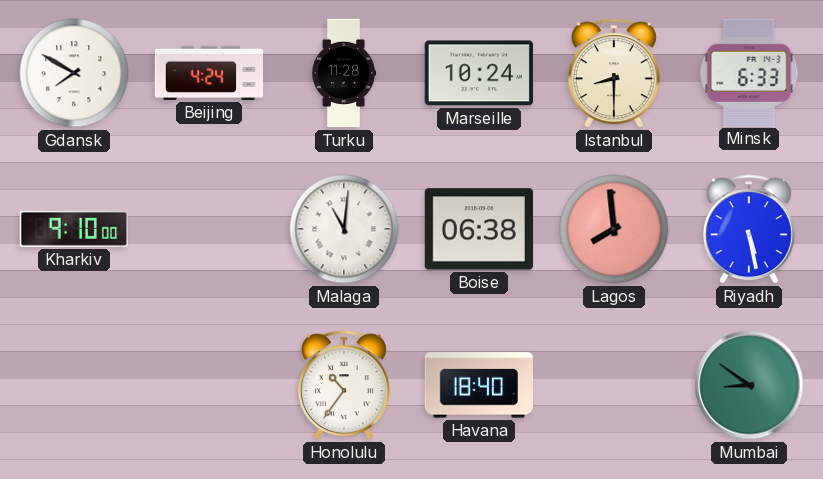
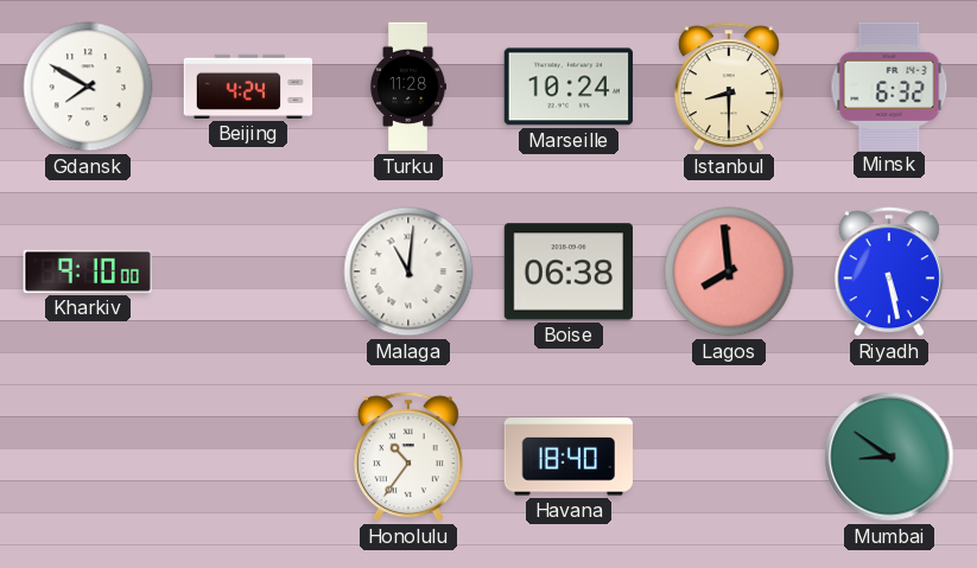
Minsk: 6:33 -> 6:32
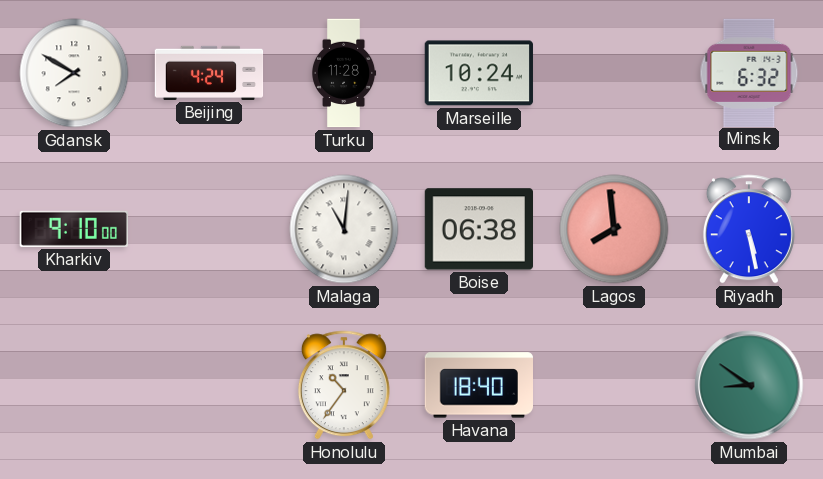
Istanbul: 8:30 -> none
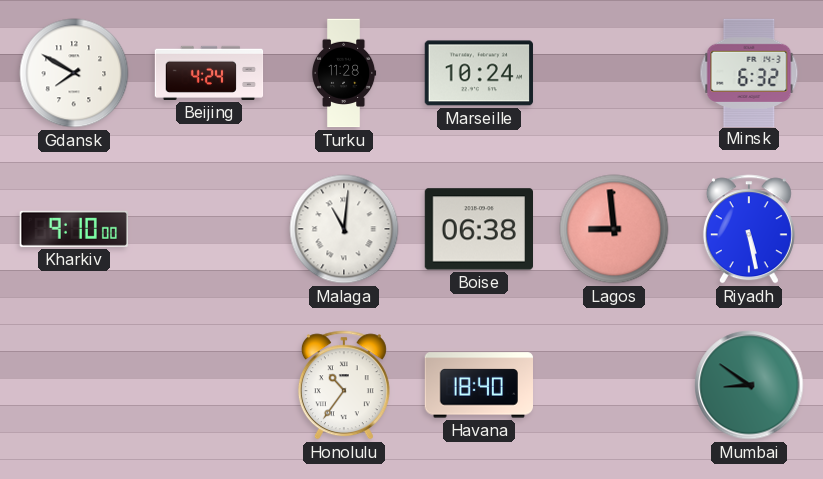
Lagos: 7:59 -> 8:59
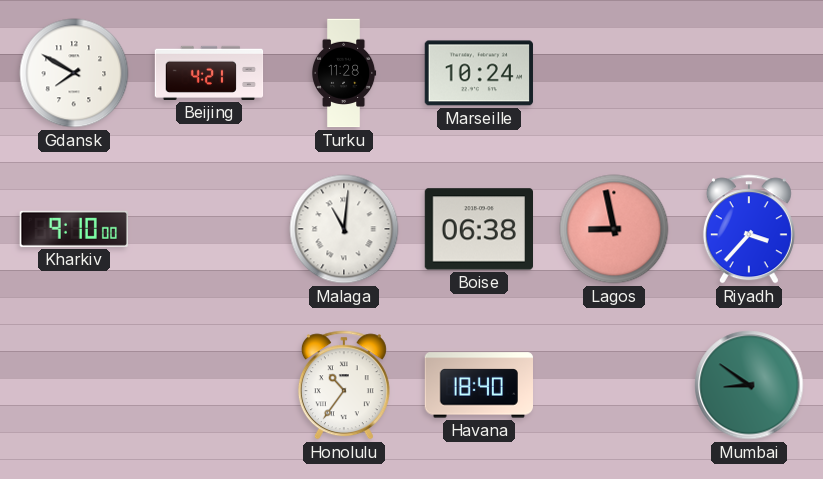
Beijing: 4:24 -> 4:21
Minsk: 6:32 -> none
Lagos: 8:59 -> 8:58
Riyadh: 5:28 -> 3:37
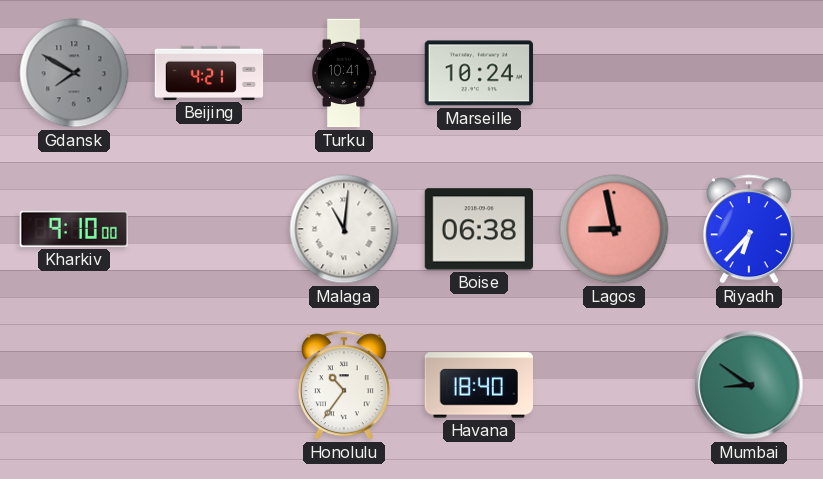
Gdansk dial: white -> grey
Turku: 11:28 -> 10:41
Riyadh: 3:37 -> 6:37
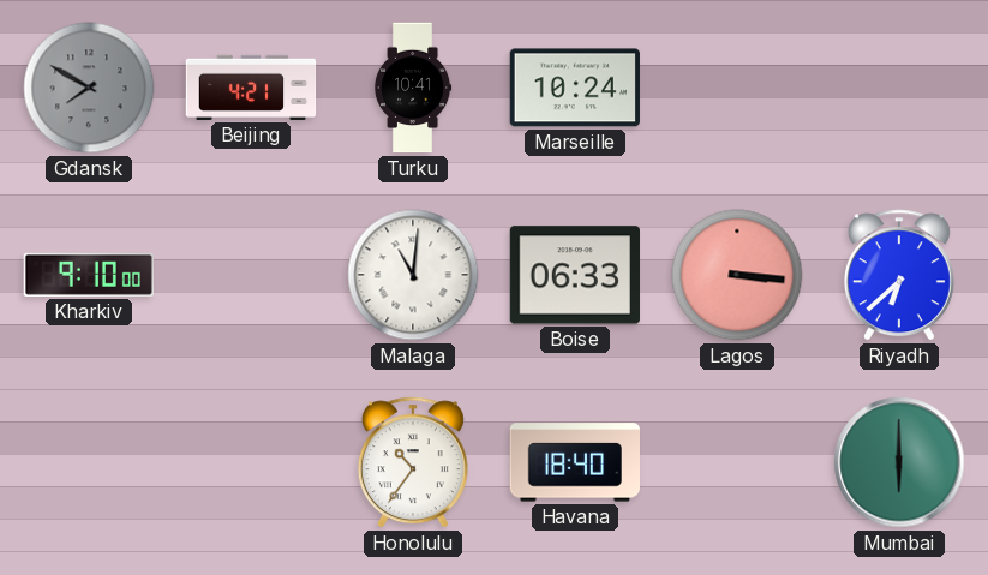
Boise: 06:38 -> 06:33
Lagos: 8:58 -> 3:16
Riyadh: 6:37 -> 6:38
Mumbai: 8:51 -> 6:00
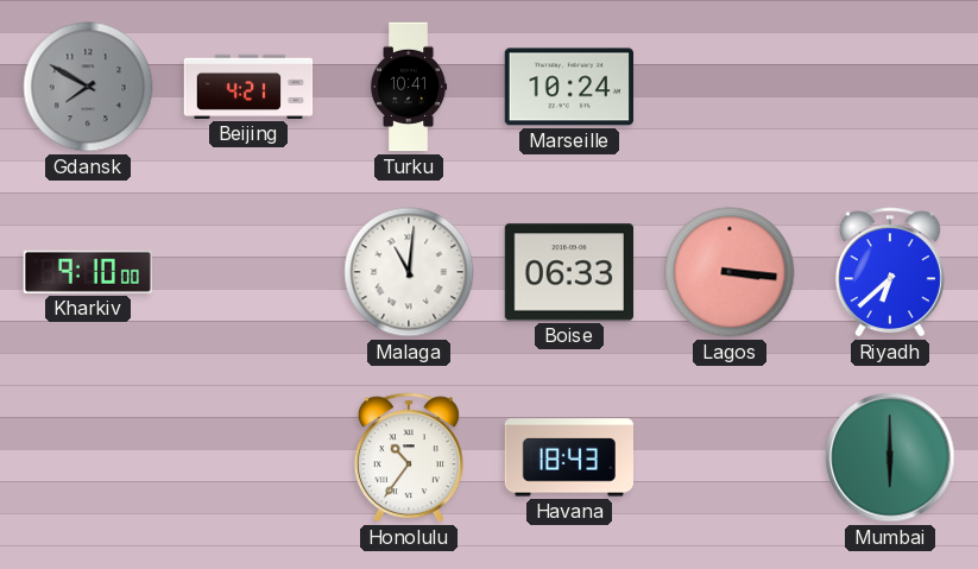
Havana: 18:40 -> 18:43
